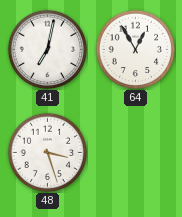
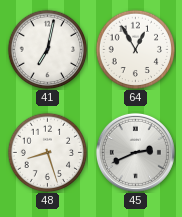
48: 3:27 -> 8:27
45: none -> 2:41
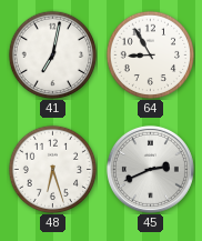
64: 12:55 -> 8:55
48: 8:27 -> 6:27
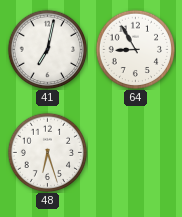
45: 2:41 -> none
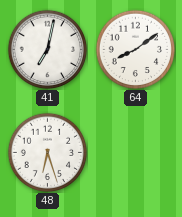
64: 8:55 -> 8:09
